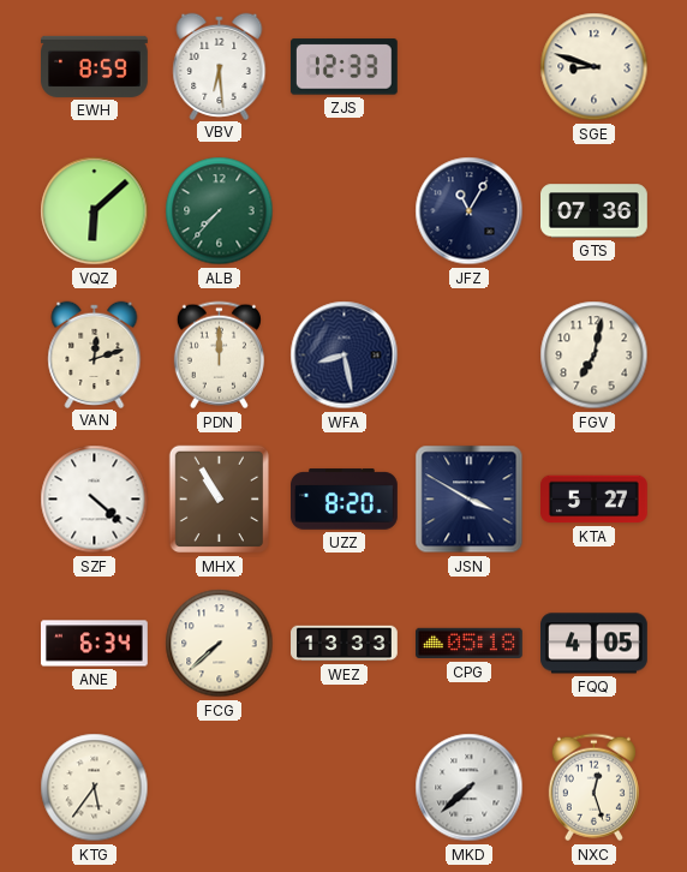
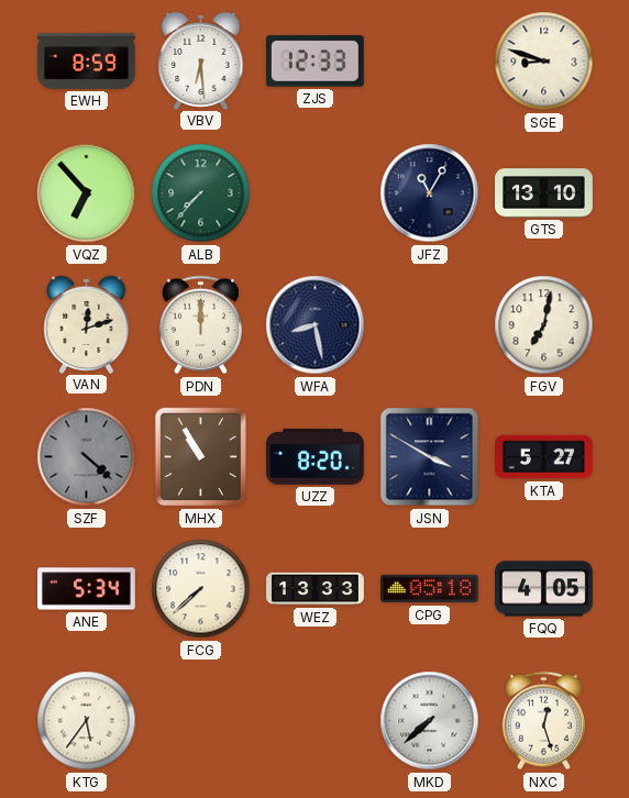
VQZ: 6:08 -> 6:53
GTS: 07:36 -> 13:10
SZF dial: white -> grey
ANE: 6:34 -> 5:34
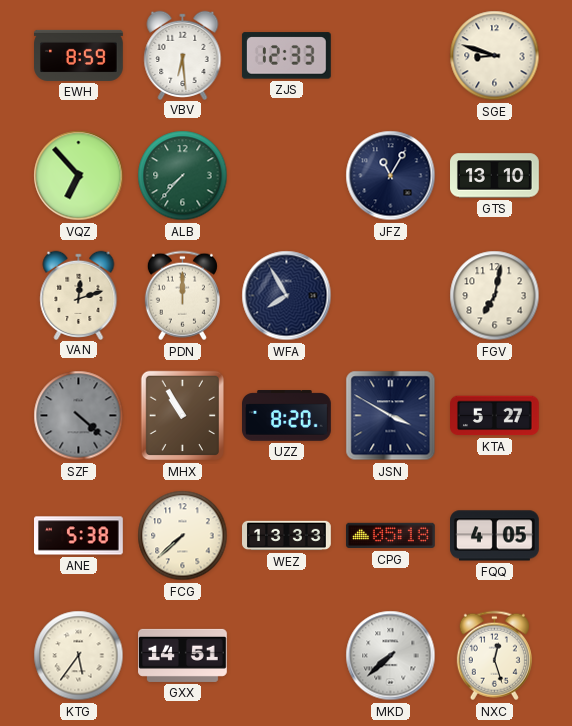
WFA: 8:28 -> 7:55
ANE: 5:34 -> 5:38
GXX: none -> 14:51
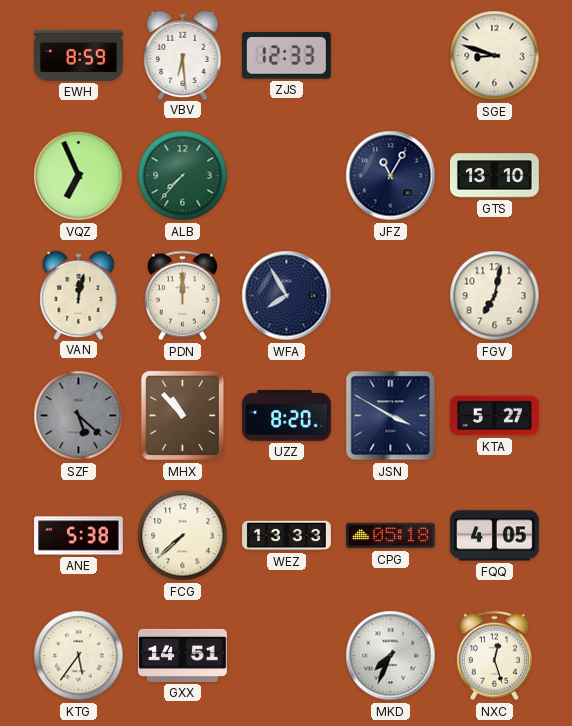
VQZ: 6:53 -> 6:56
VAN: 12:12 -> 12:02
SZF: 4:22 -> 5:22
MHX: 10:55 -> 10:53
MKD: 7:38 -> 7:34
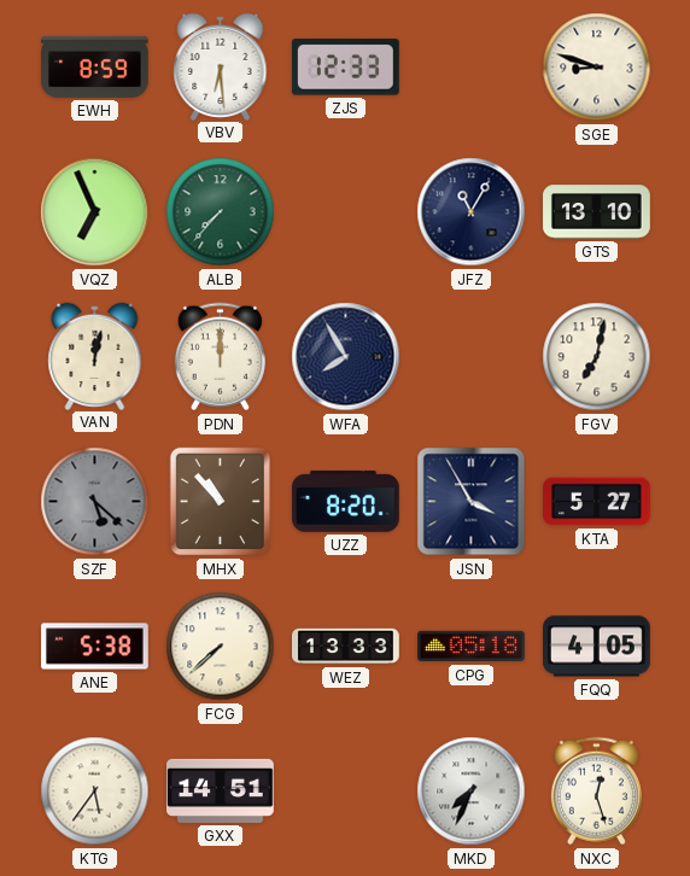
JSN: 3:50 -> 3:55
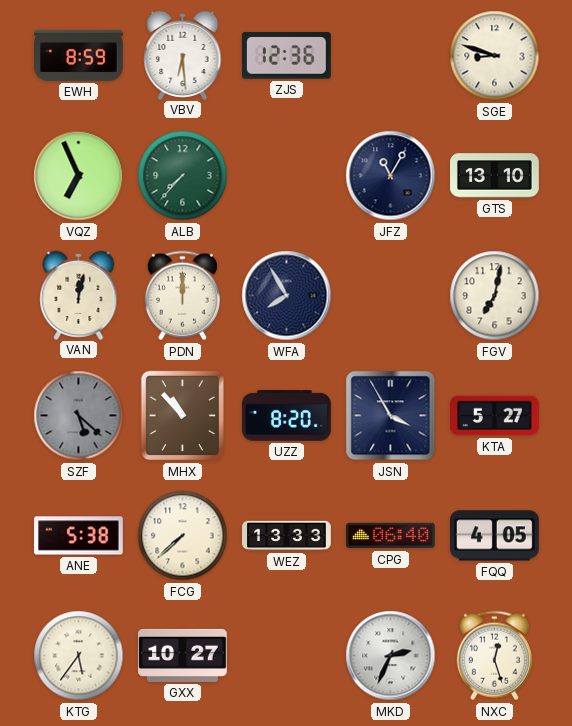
ZJS: 12:33 -> 12:36
CPG: 05:18 -> 06:40
GXX: 14:51 -> 10:27
MKD: 7:34 -> 2:34
